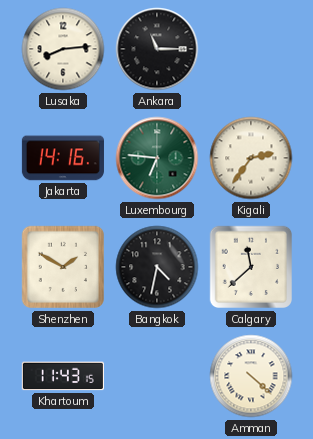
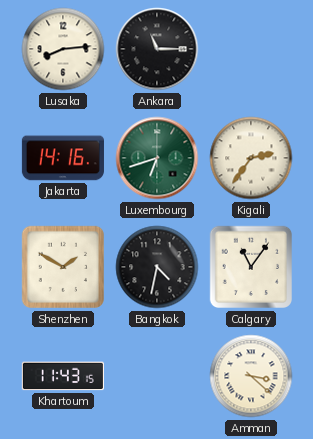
Luxembourg: 6:46 -> 6:42
Calgary: 11:38 -> 11:06
Amman: 4:22 -> 3:22
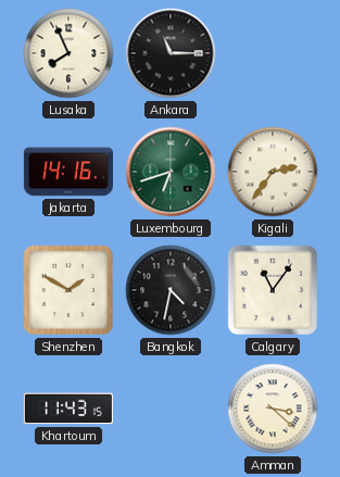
Lusaka: 8:14 -> 7:56
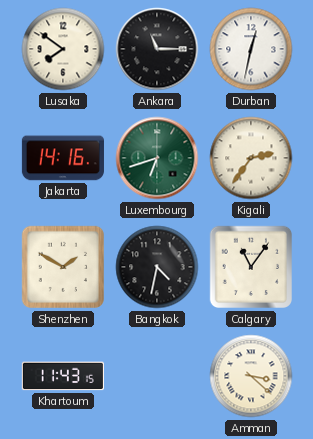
Lusaka: 7:56 -> 7:51
Durban: none -> 12:32
